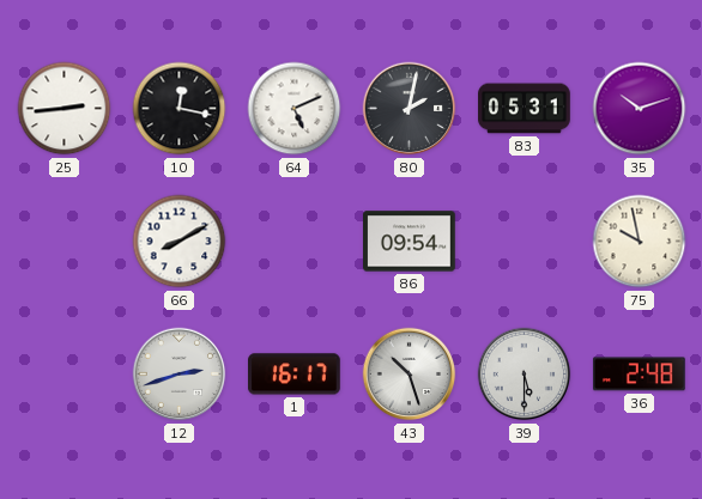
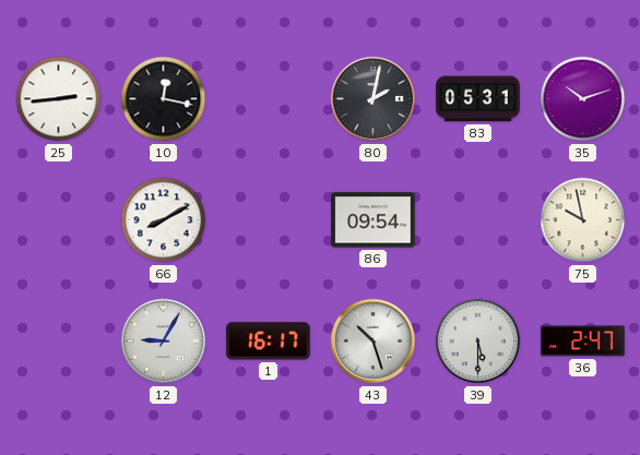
64: 5:11 -> none
12: 2:42 -> 9:05
36: 2:48 -> 2:47
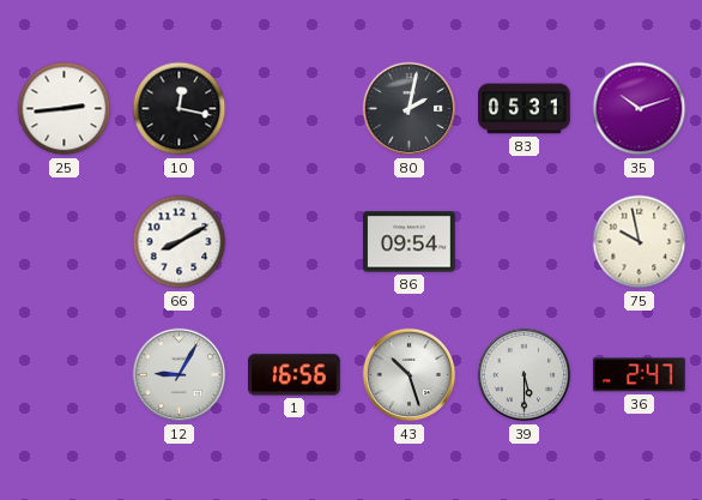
1: 16:17 -> 16:56
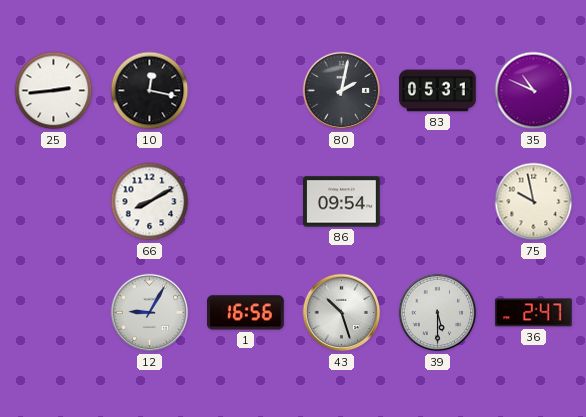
35: 10:12 -> 10:49
